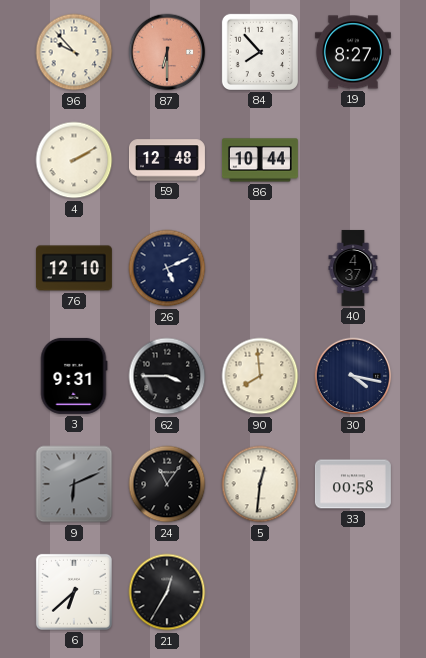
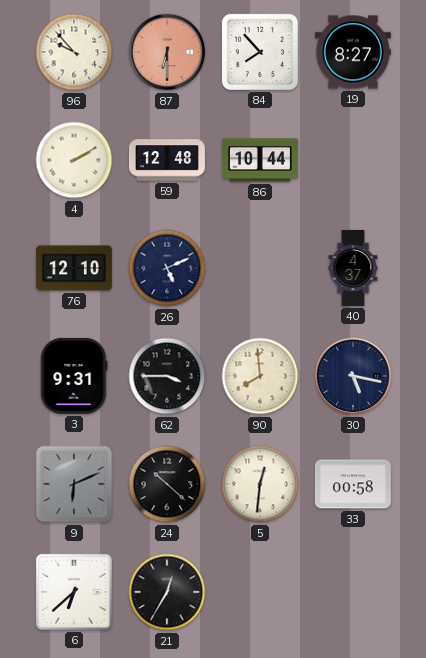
30: 4:17 -> 5:17
24: 11:06 -> 10:22
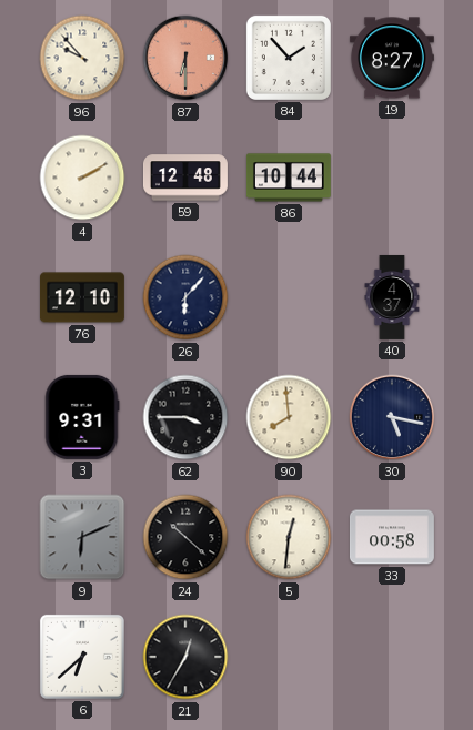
84: 7:53 -> 1:53
26: 5:11 -> 6:07
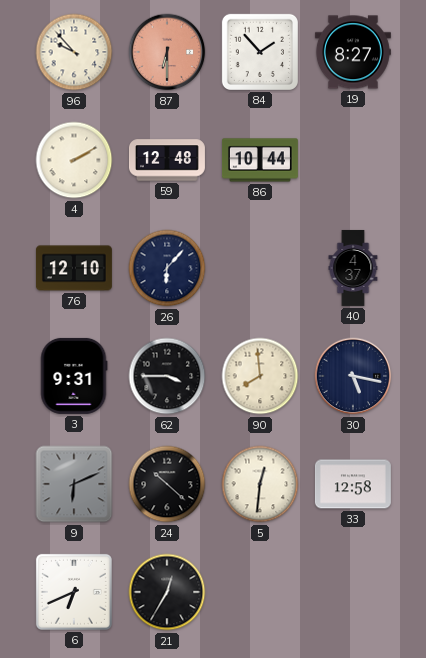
33: 00:58 -> 12:58
6: 6:38 -> 6:41
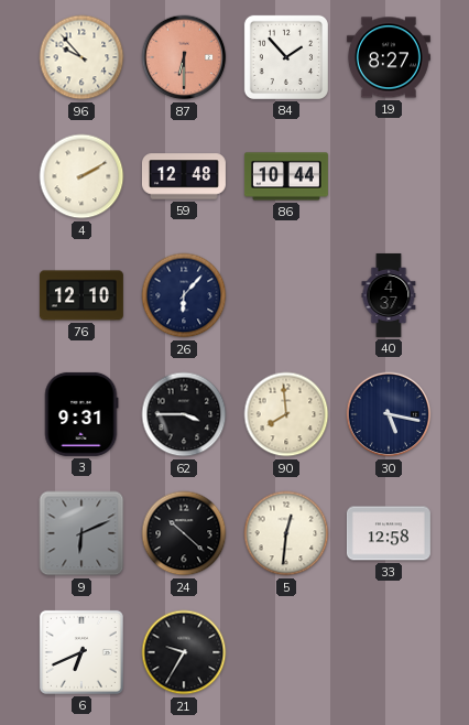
21: 12:35 -> 9:35
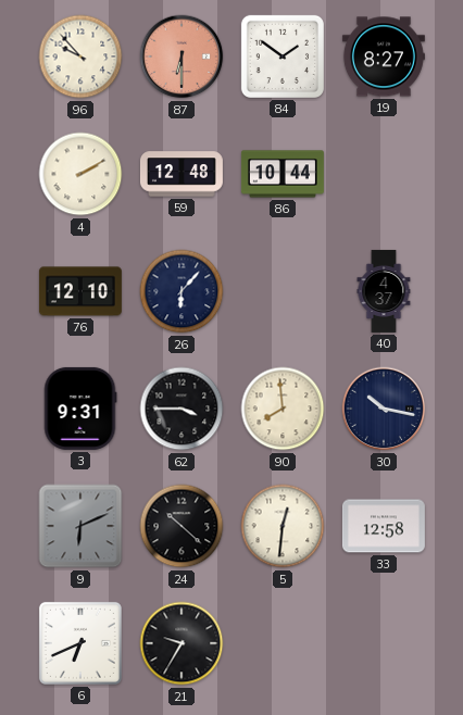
84: 1:53 -> 1:51
30: 5:17 -> 10:17
